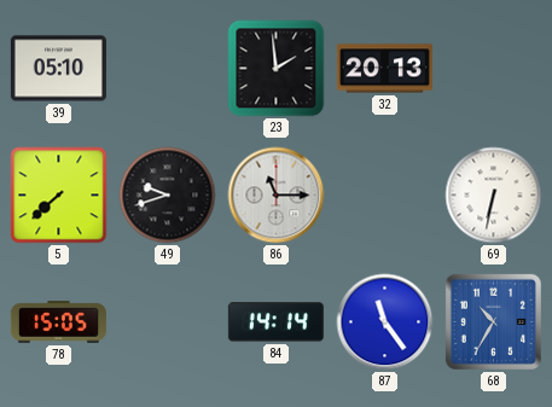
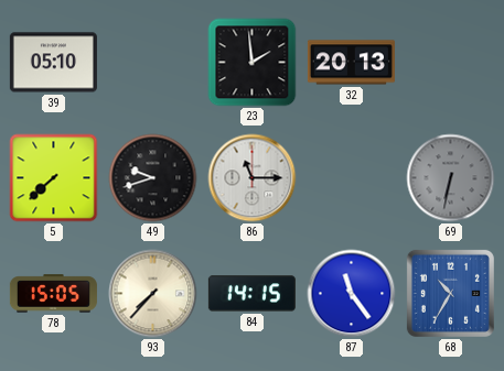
69 dial: white -> grey
93: none -> 7:37
84: 14:14 -> 14:15
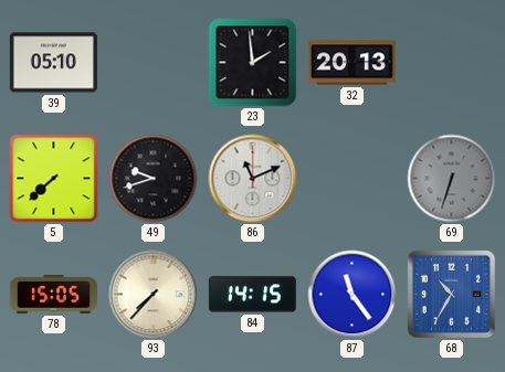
86: 11:15 -> 11:11
69: 6:32 -> 6:33
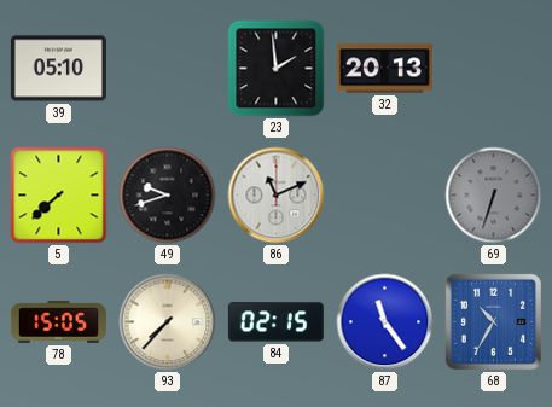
84: 14:15 -> 02:15
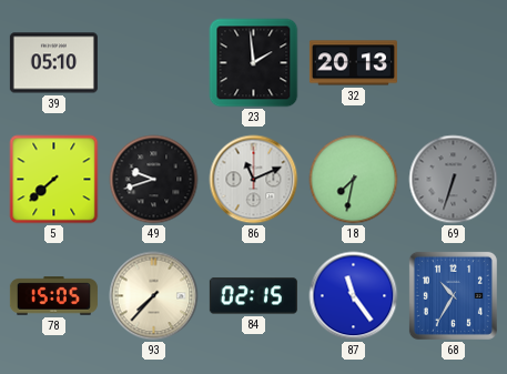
18: none -> 7:32
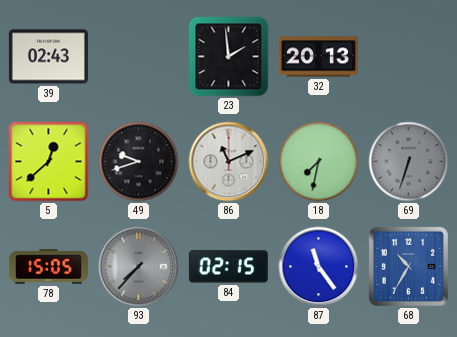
39: 05:10 -> 02:43
5: 7:38 -> 12:38
93 dial: cream -> grey
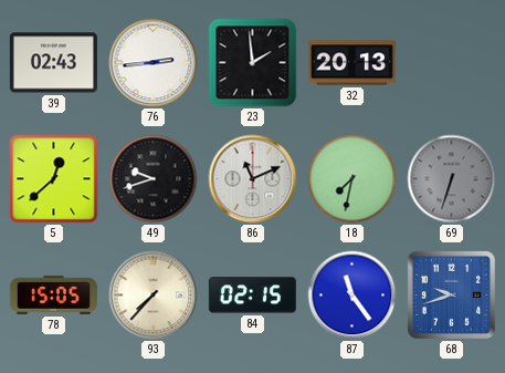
76: none -> 2:44
93 dial: grey -> cream
68: 10:35 -> 9:42
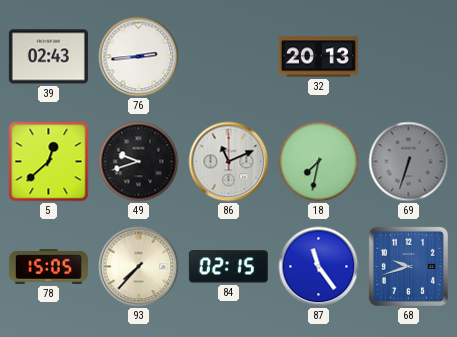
23: 1:59 -> none
